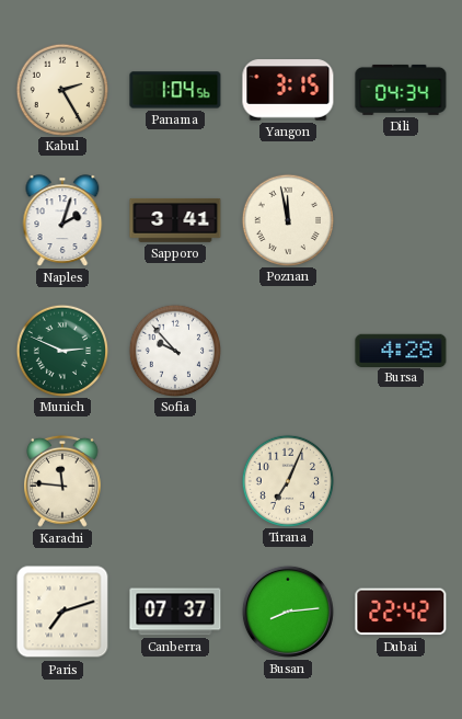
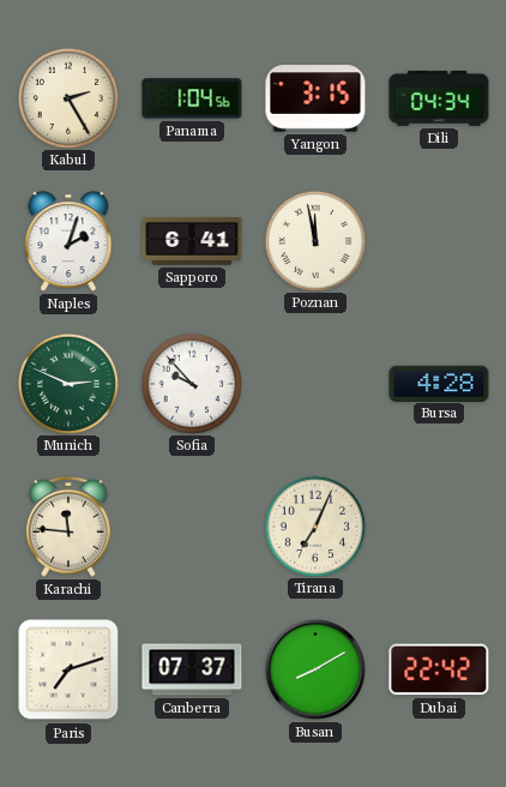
Sapporo: 3:41 -> 6:41
Busan: 8:14 -> 8:10
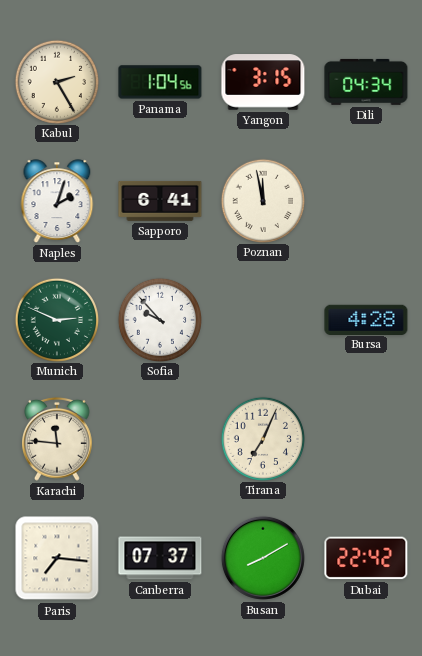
Paris: 7:12 -> 7:16
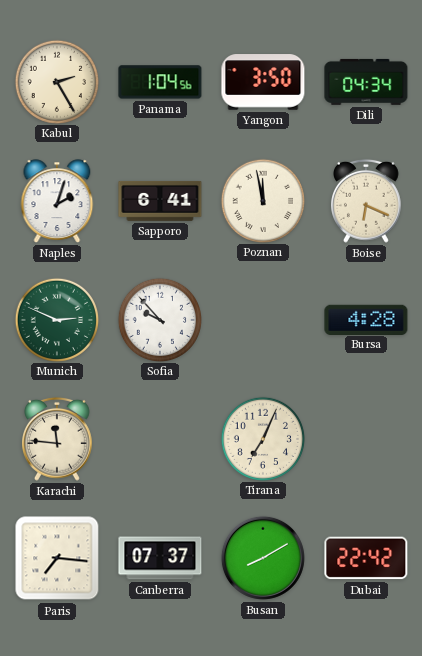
Yangon: 3:15 -> 3:50
Boise: none -> 6:19
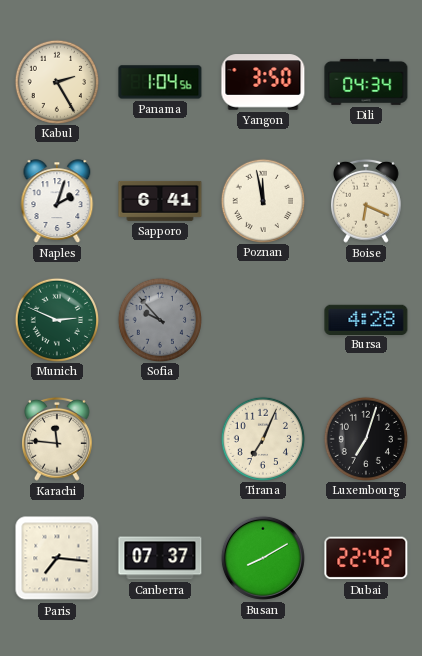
Sofia dial: white -> grey
Luxembourg: none -> 7:03
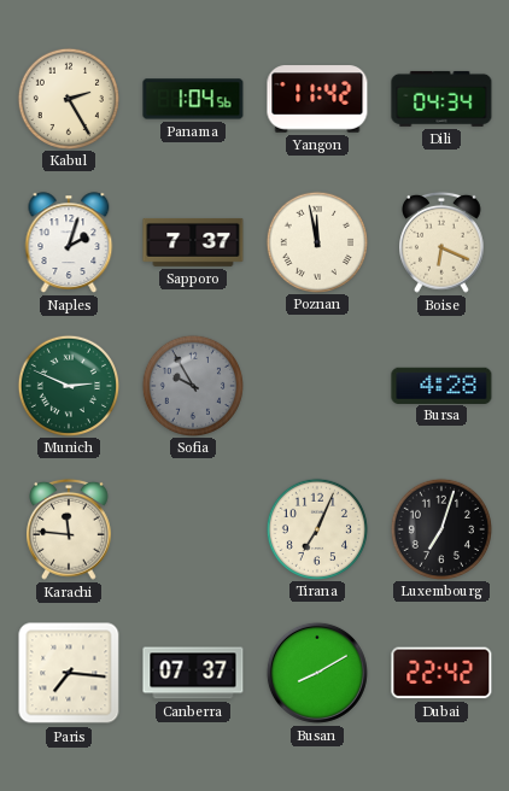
Yangon: 3:50 -> 11:42
Sapporo: 6:41 -> 7:37
Sofia: 9:53 -> 9:55
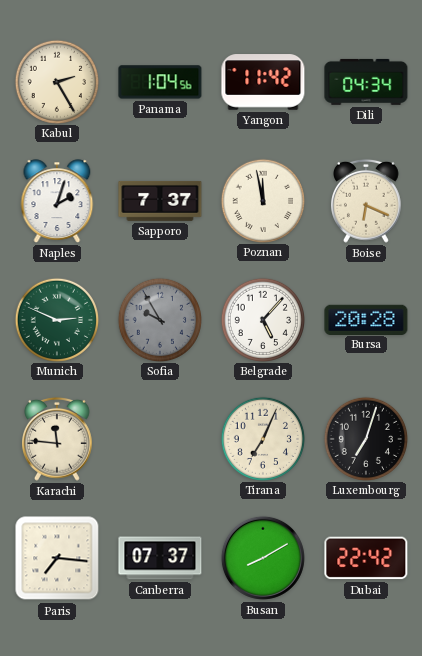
Belgrade: none -> 5:07
Bursa: 4:28 -> 20:28
